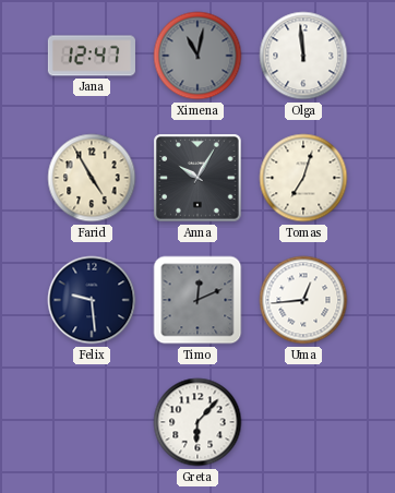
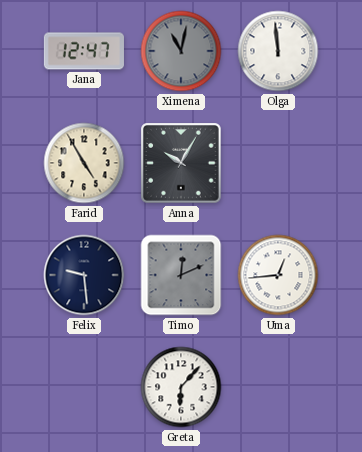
Tomas: 7:03 -> none
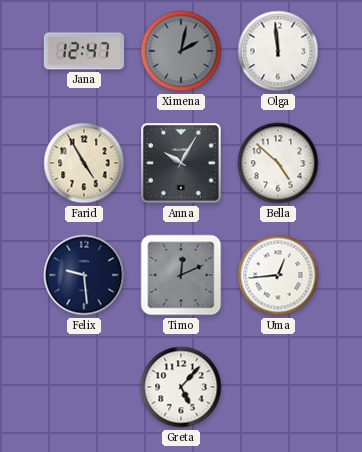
Ximena: 11:02 -> 2:02
Bella: none -> 4:52
Greta: 6:07 -> 5:07
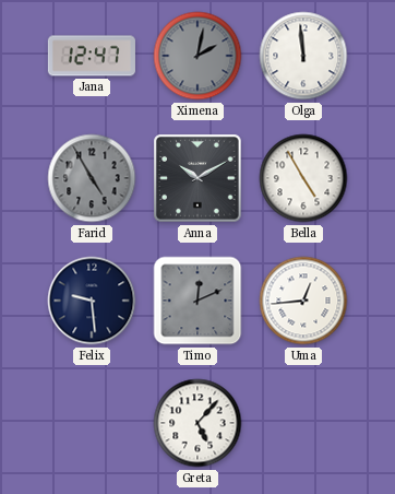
Farid dial: cream -> grey
Anna: 10:05 -> 10:10
Bella: 4:52 -> 4:55
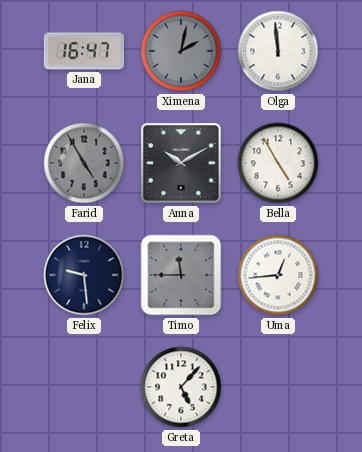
Jana: 12:47 -> 16:47
Timo: 12:11 -> 11:45
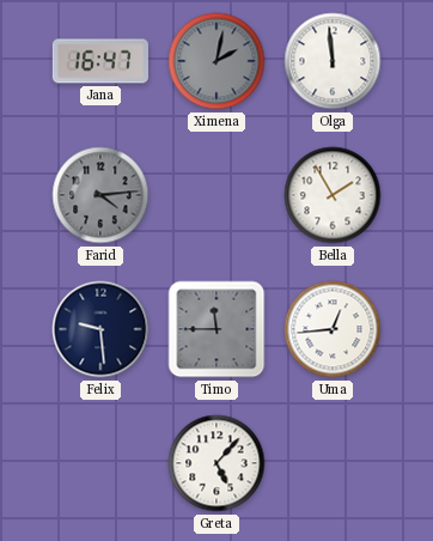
Farid: 4:55 -> 4:14
Anna: 10:10 -> none
Bella: 4:55 -> 1:55
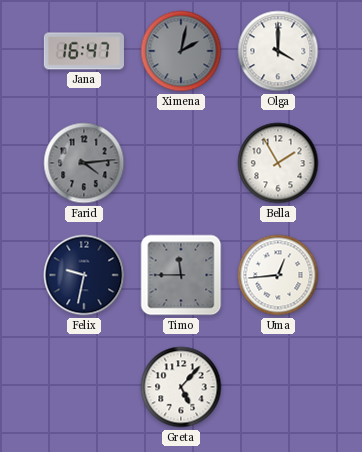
Olga: 11:59 -> 4:00
Felix: 9:29 -> 9:32
